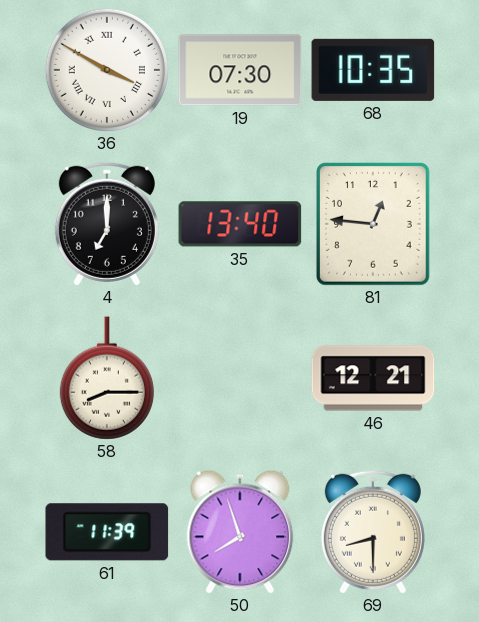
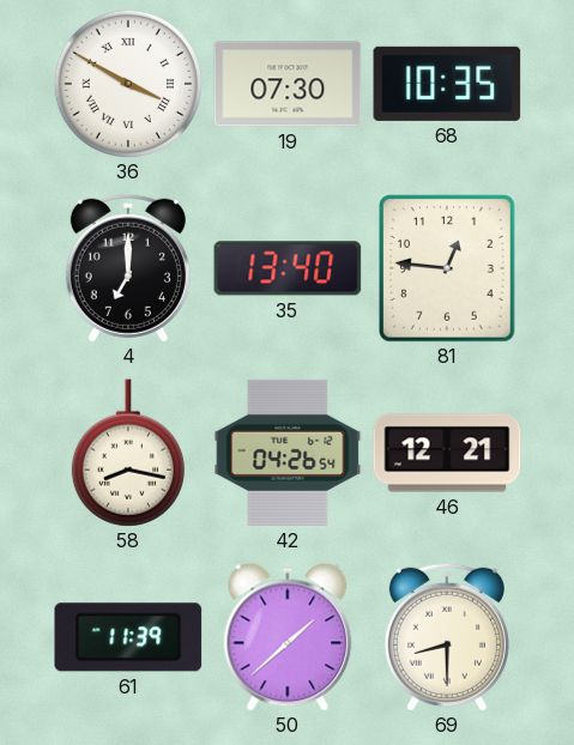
58: 8:15 -> 8:17
42: none -> 04:26
50: 7:57 -> 1:38
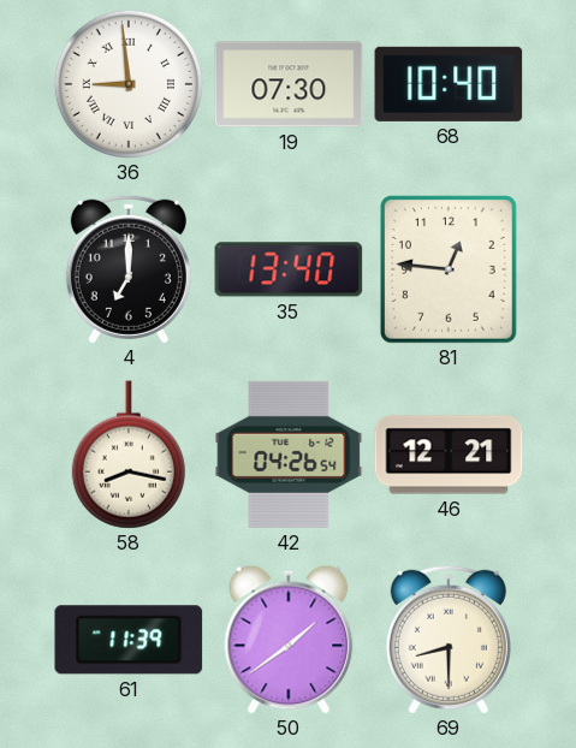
36: 3:50 -> 8:59
68: 10:35 -> 10:40
50: 1:38 -> 1:39
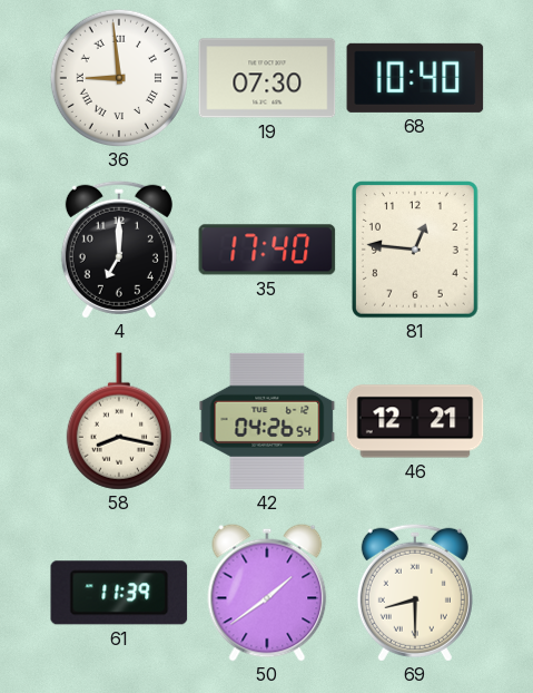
35: 13:40 -> 17:40
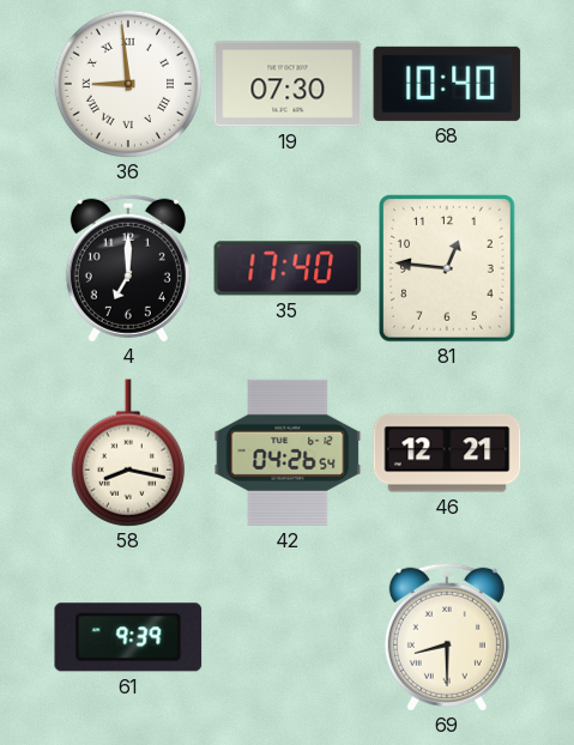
61: 11:39 -> 9:39
50: 1:39 -> none
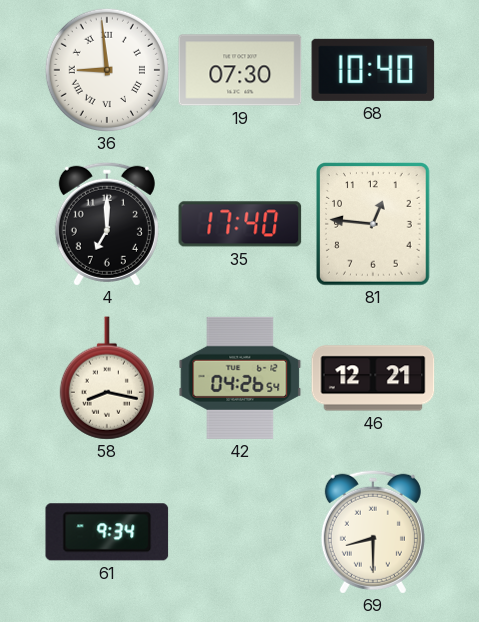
61: 9:39 -> 9:34
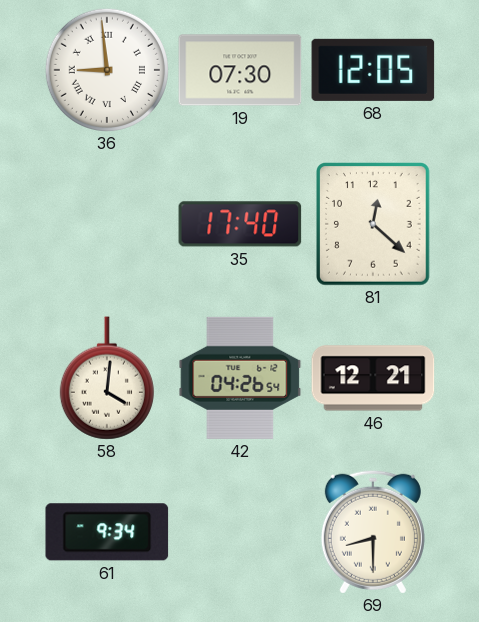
68: 10:40 -> 12:05
4: 7:00 -> none
81: 12:46 -> 12:22
58: 8:17 -> 4:01
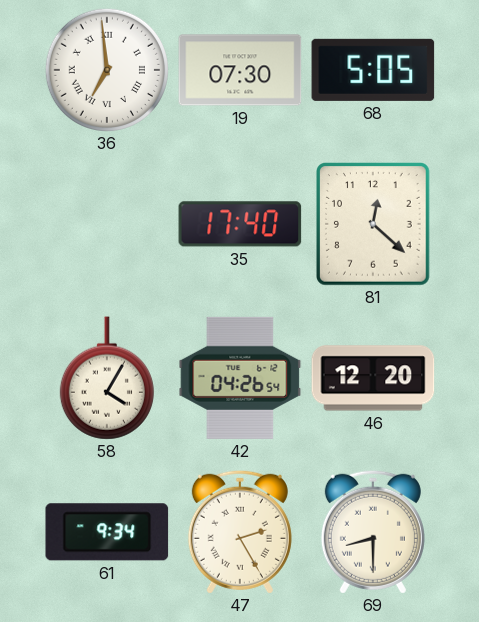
36: 8:59 -> 6:59
68: 12:05 -> 5:05
58: 4:01 -> 4:05
46: 12:21 -> 12:20
47: none -> 2:25
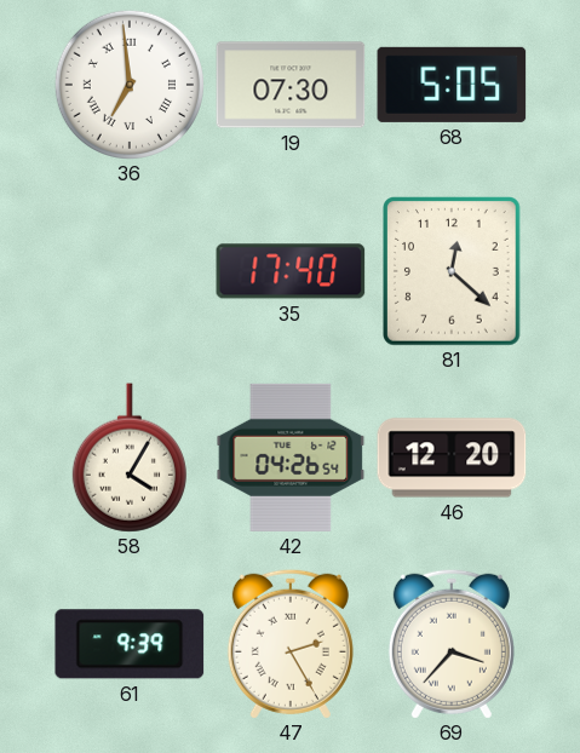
61: 9:34 -> 9:39
69: 8:30 -> 3:37
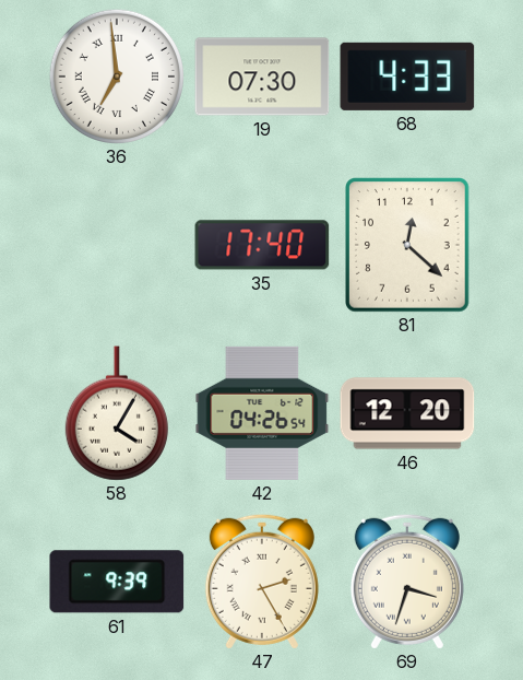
68: 5:05 -> 4:33
69: 3:37 -> 3:33
